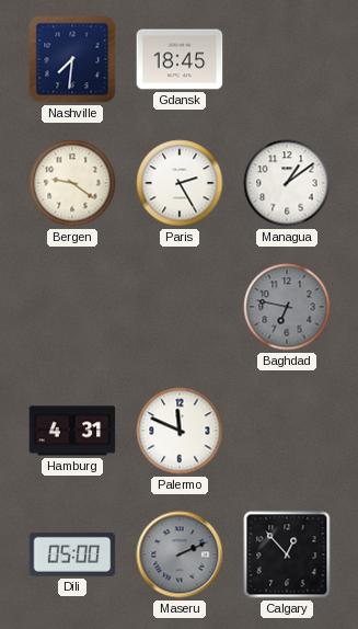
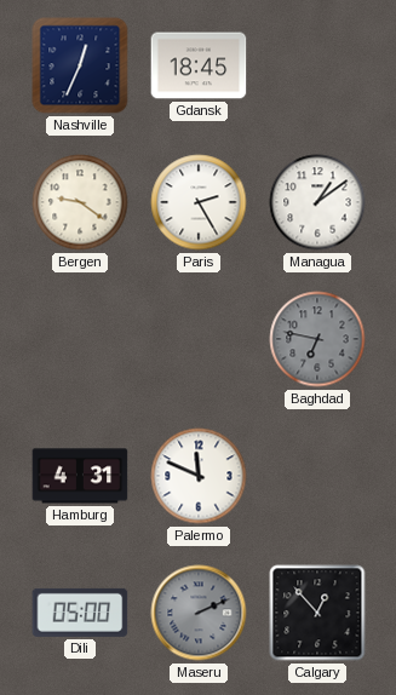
Nashville: 7:31 -> 12:34
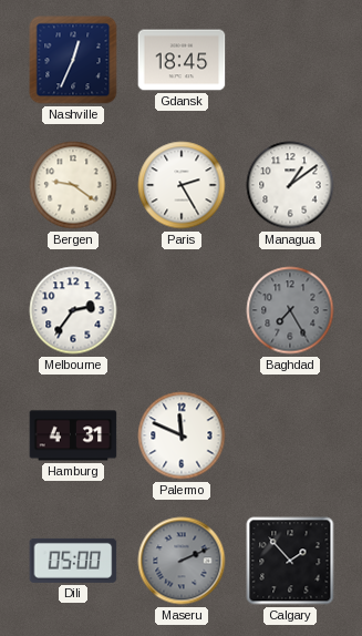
Melbourne: none -> 2:36
Baghdad: 6:47 -> 7:25
Calgary: 12:53 -> 1:53
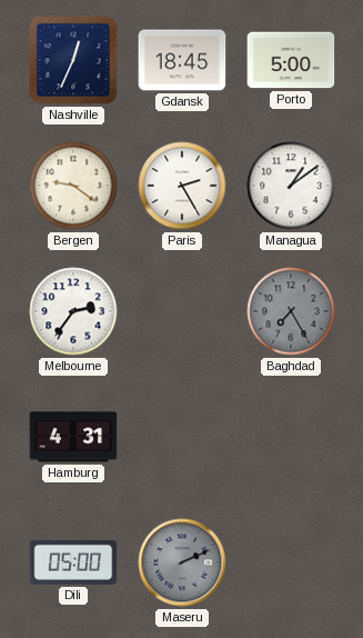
Porto: none -> 5:00
Palermo: 11:49 -> none
Calgary: 1:53 -> none
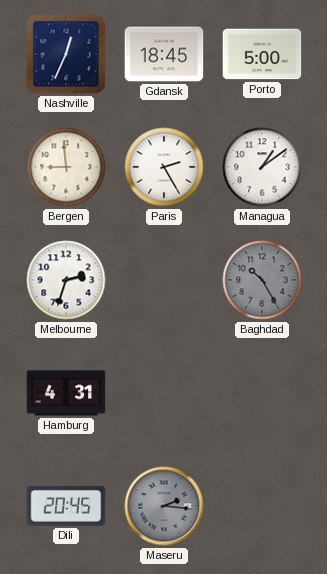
Bergen: 9:21 -> 8:59
Melbourne: 2:36 -> 2:33
Baghdad: 7:25 -> 10:25
Dili: 05:00 -> 20:45
Maseru: 2:11 -> 2:16
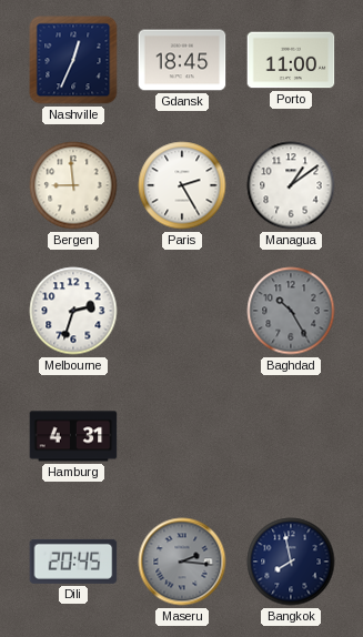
Porto: 5:00 -> 11:00
Bangkok: none -> 7:58
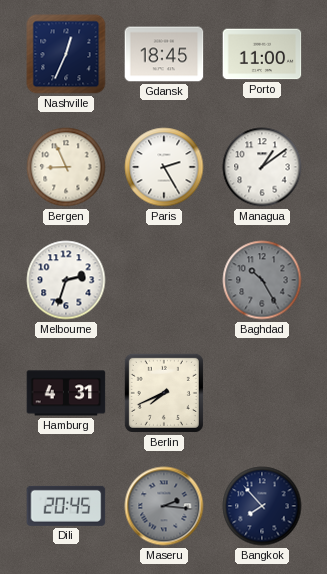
Bergen: 8:59 -> 8:56
Berlin: none -> 7:41
Bangkok: 7:58 -> 7:53
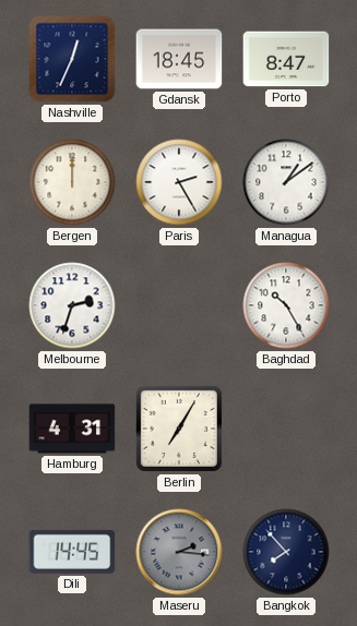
Porto: 11:00 -> 8:47
Bergen: 8:56 -> 12:00
Baghdad dial: grey -> white
Berlin: 7:41 -> 7:05
Dili: 20:45 -> 14:45
